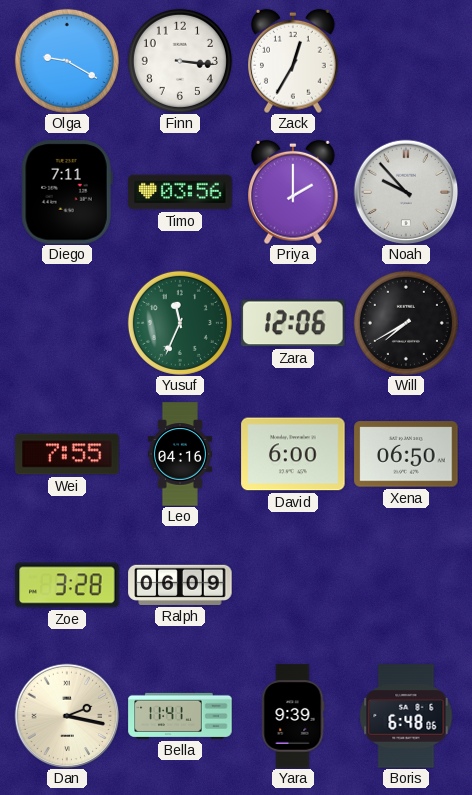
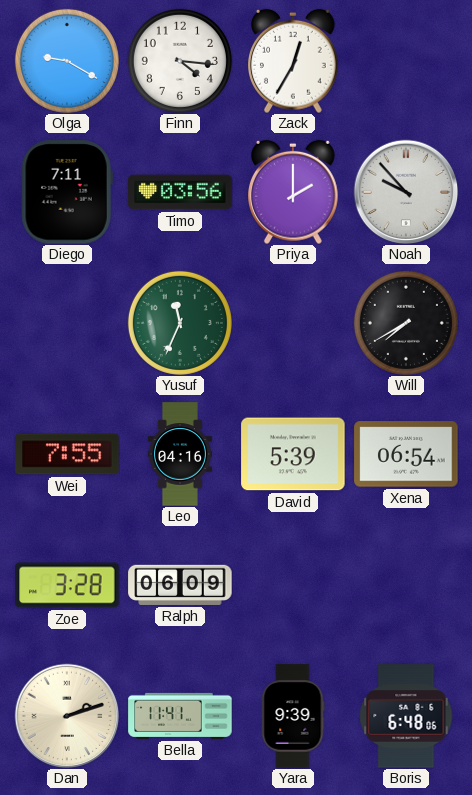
Finn: 3:16 -> 4:16
Zara: 12:06 -> none
David: 6:00 -> 5:39
Xena: 06:50 -> 06:54
Dan: 2:17 -> 2:12
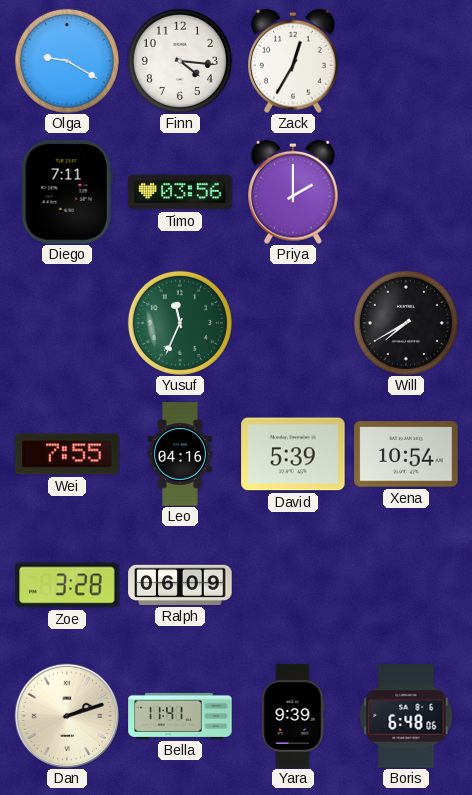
Noah: 9:53 -> none
Xena: 06:54 -> 10:54
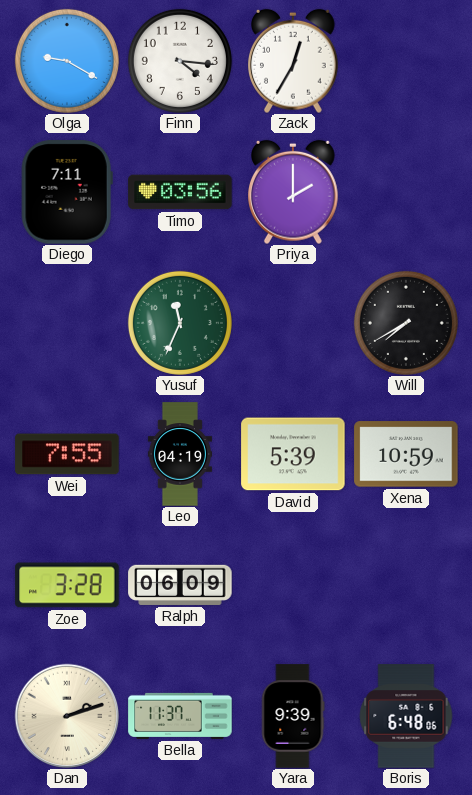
Leo: 04:16 -> 04:19
Xena: 10:54 -> 10:59
Bella: 11:41 -> 11:37
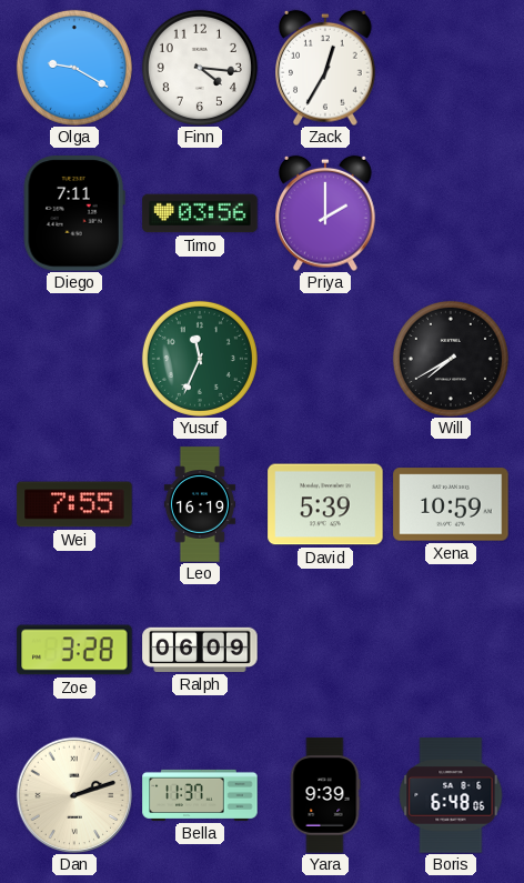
Leo: 04:19 -> 16:19
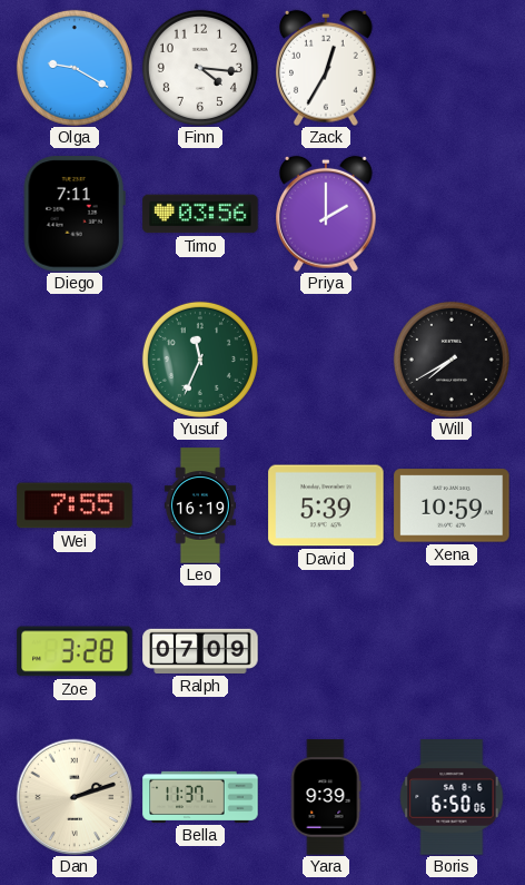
Ralph: 06:09 -> 07:09
Boris: 6:48 -> 6:50
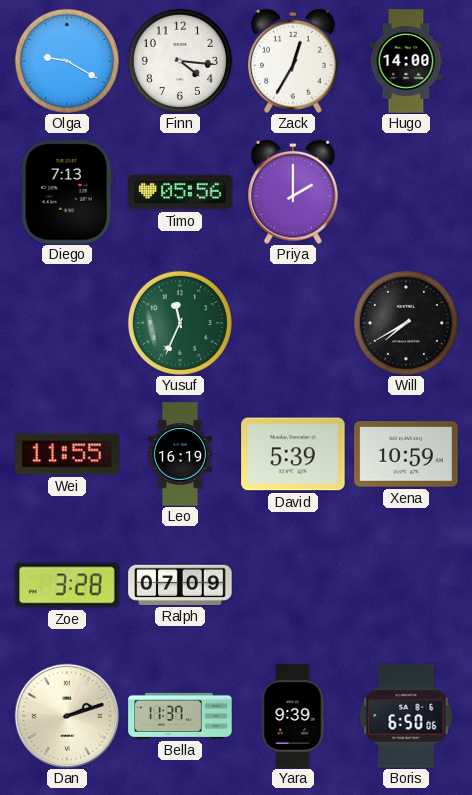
Hugo: none -> 14:00
Diego: 7:11 -> 7:13
Timo: 03:56 -> 05:56
Wei: 7:55 -> 11:55
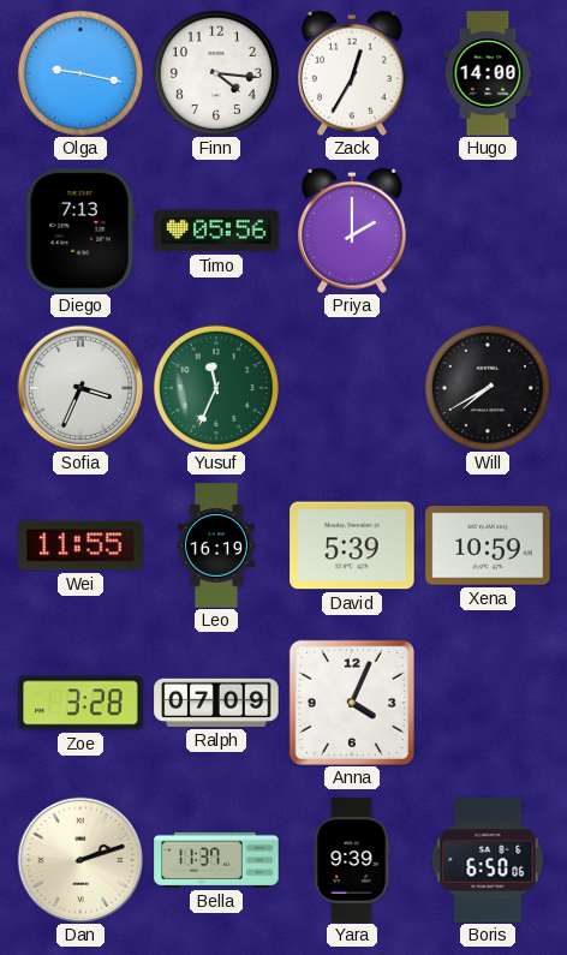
Olga: 9:20 -> 9:17
Sofia: none -> 3:34
Anna: none -> 4:04
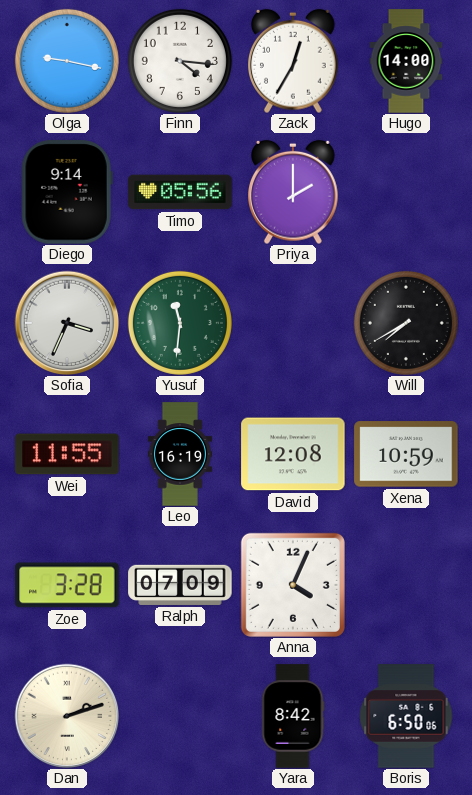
Diego: 7:13 -> 9:14
Yusuf: 11:34 -> 11:31
David: 5:39 -> 12:08
Bella: 11:37 -> none
Yara: 9:39 -> 8:42
